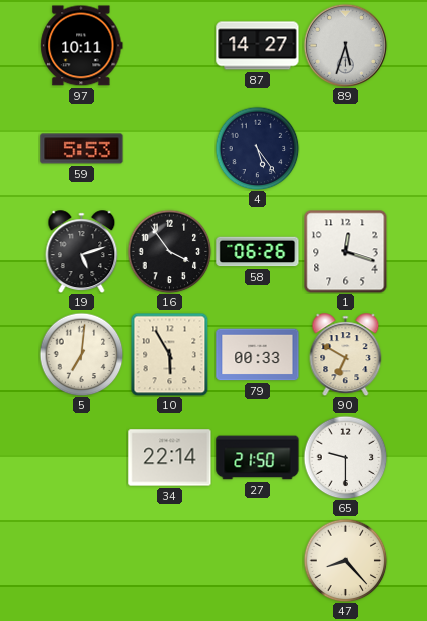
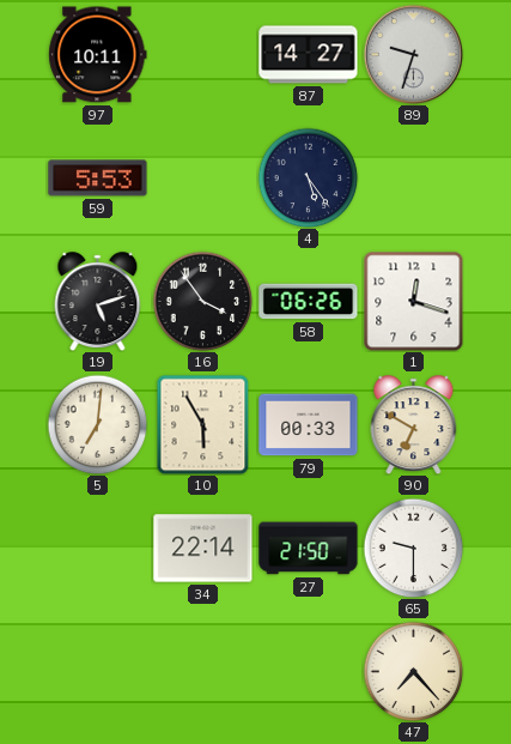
89: 5:33 -> 9:33
47: 8:23 -> 7:23
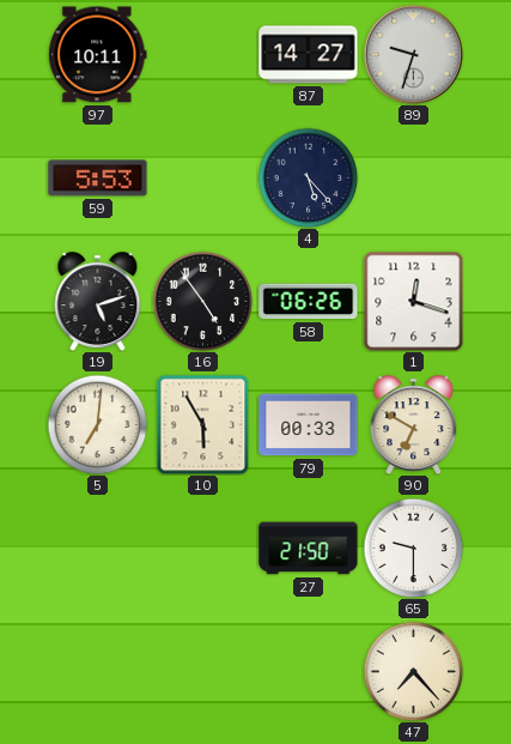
4: 5:24 -> 5:23
16: 3:54 -> 4:54
34: 22:14 -> none
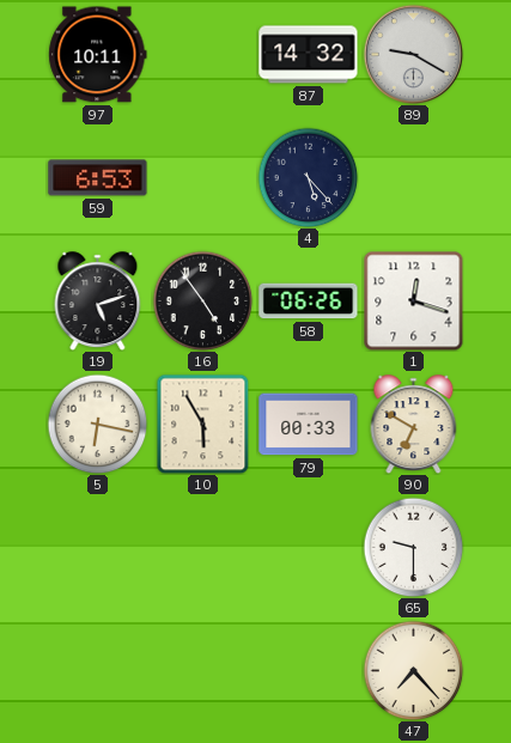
87: 14:27 -> 14:32
89: 9:33 -> 9:20
59: 5:53 -> 6:53
5: 7:01 -> 6:17
27: 21:50 -> none
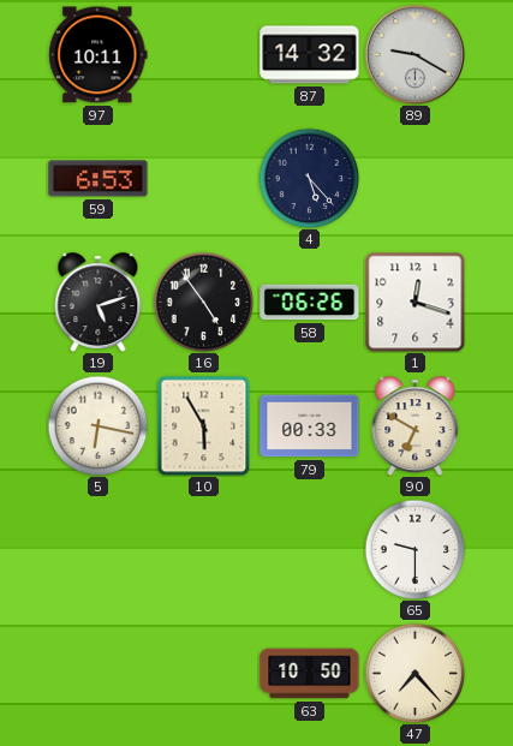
63: none -> 10:50
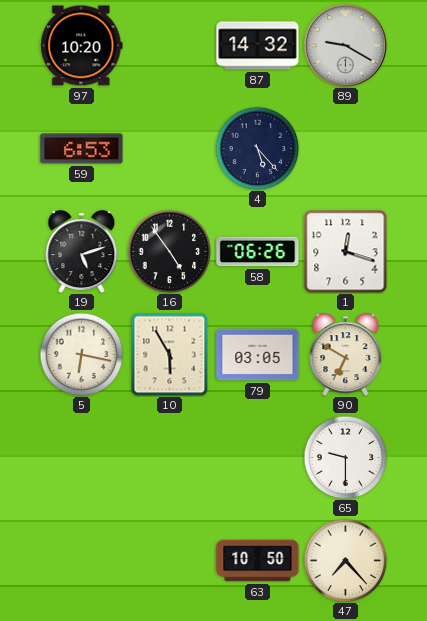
97: 10:11 -> 10:20
79: 00:33 -> 03:05
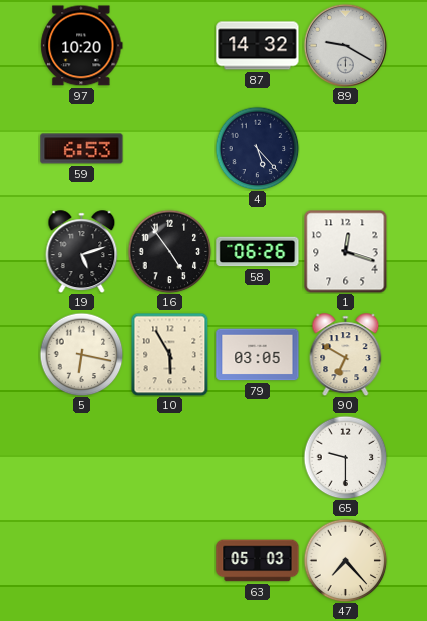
63: 10:50 -> 05:03
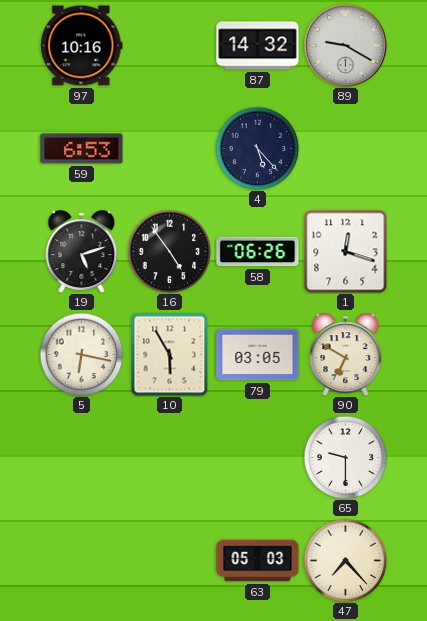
97: 10:20 -> 10:16
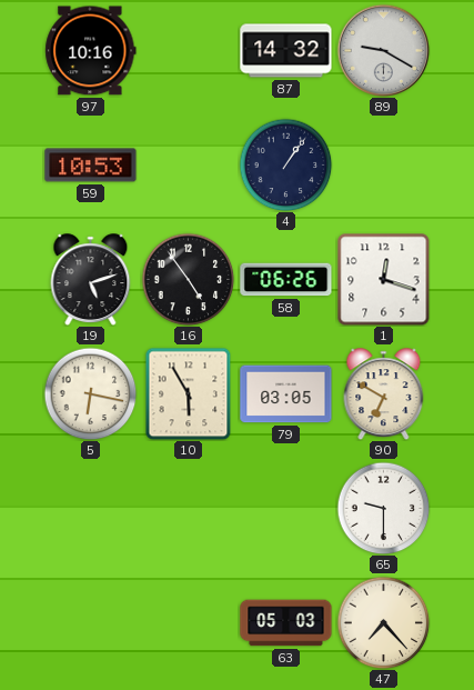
59: 6:53 -> 10:53
4: 5:23 -> 1:06
